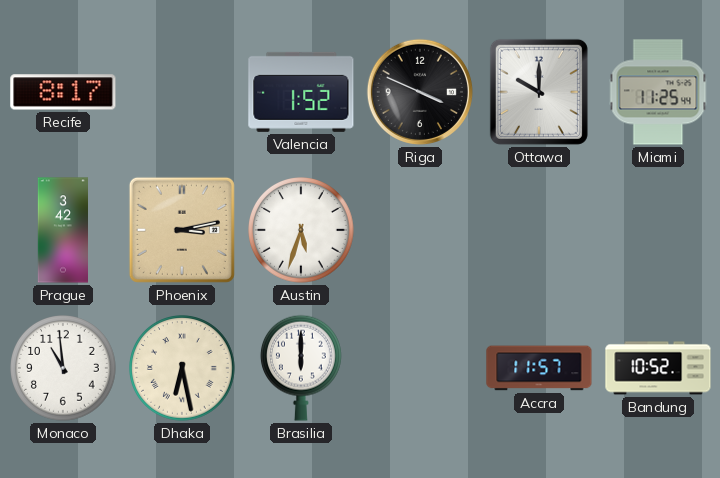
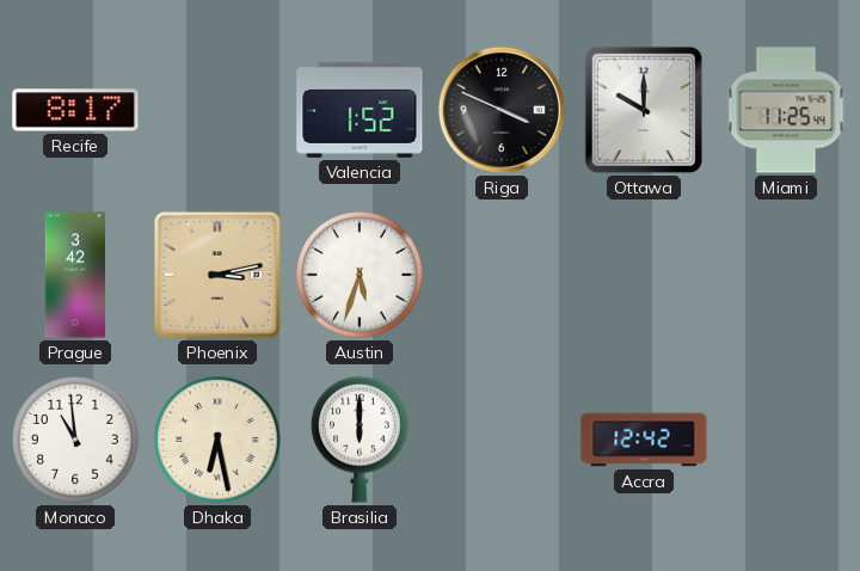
Accra: 11:57 -> 12:42
Bandung: 10:52 -> none
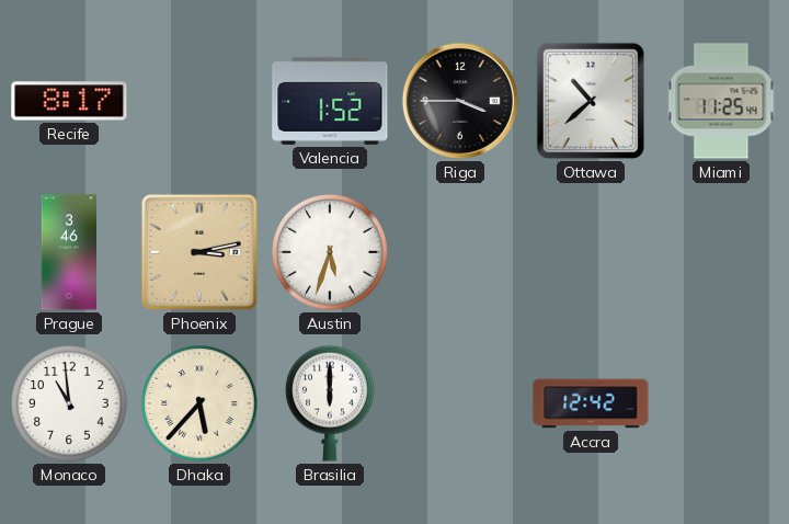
Riga: 3:49 -> 3:45
Ottawa: 10:00 -> 10:38
Prague: 3:42 -> 3:46
Dhaka: 6:28 -> 5:37
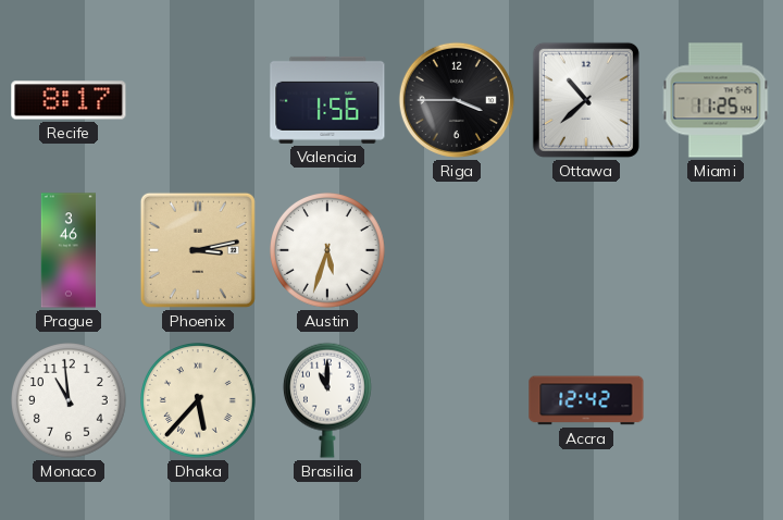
Valencia: 1:52 -> 1:56
Brasilia: 6:00 -> 11:00
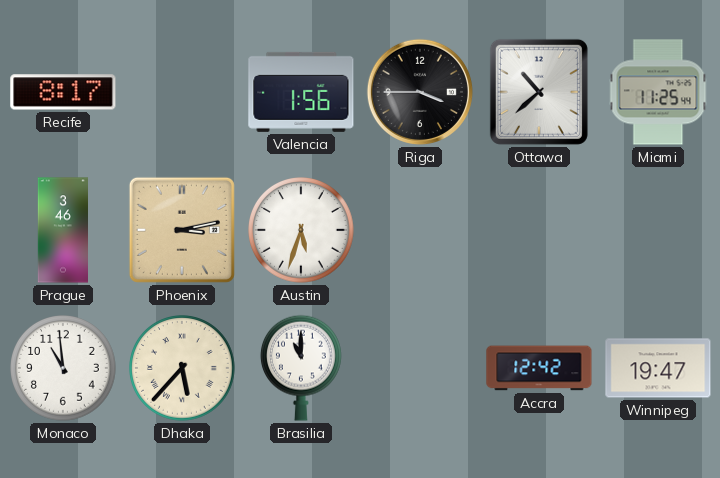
Winnipeg: none -> 19:47
